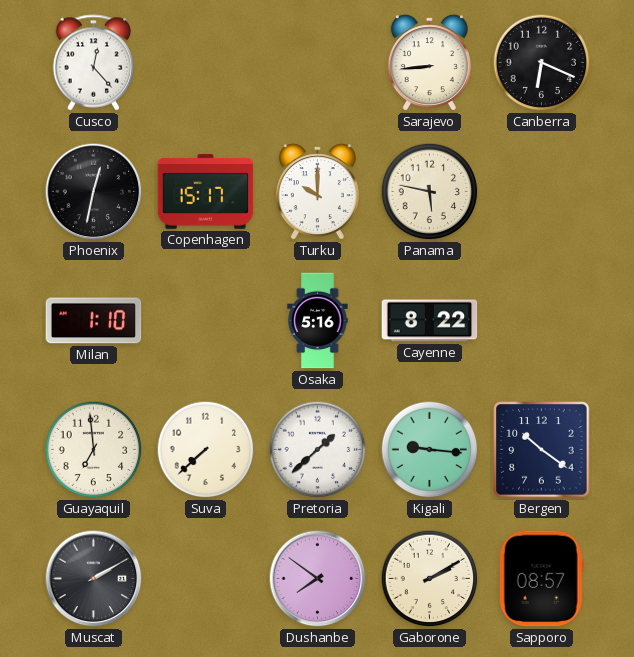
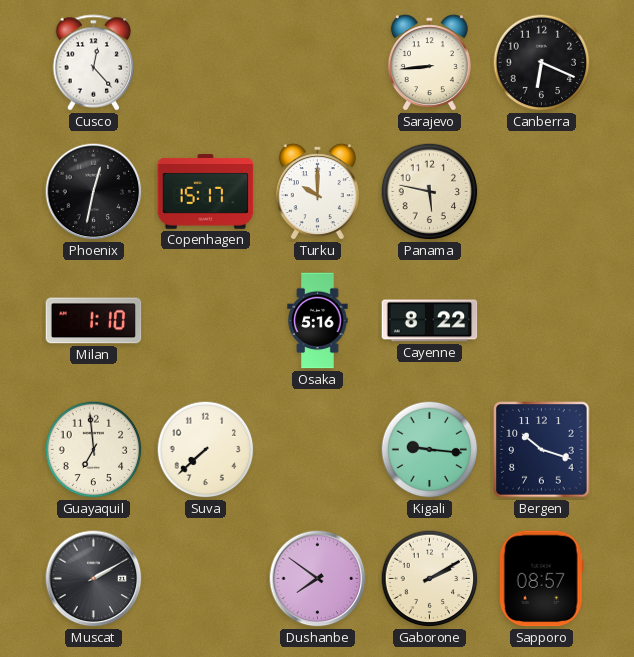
Pretoria: 1:38 -> none
Bergen: 10:21 -> 10:18
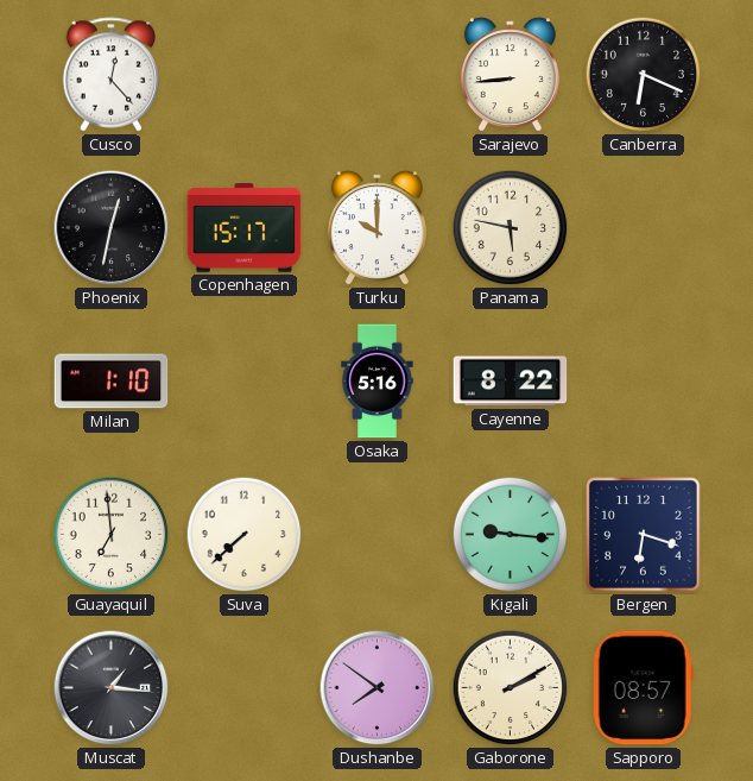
Bergen: 10:18 -> 6:18
Muscat: 2:10 -> 1:16
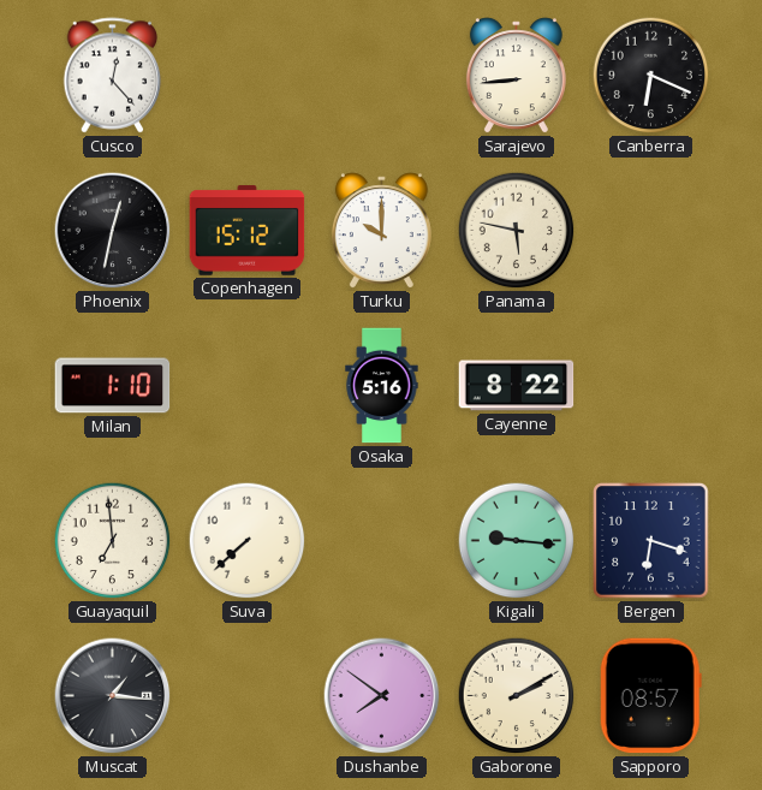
Copenhagen: 15:17 -> 15:12
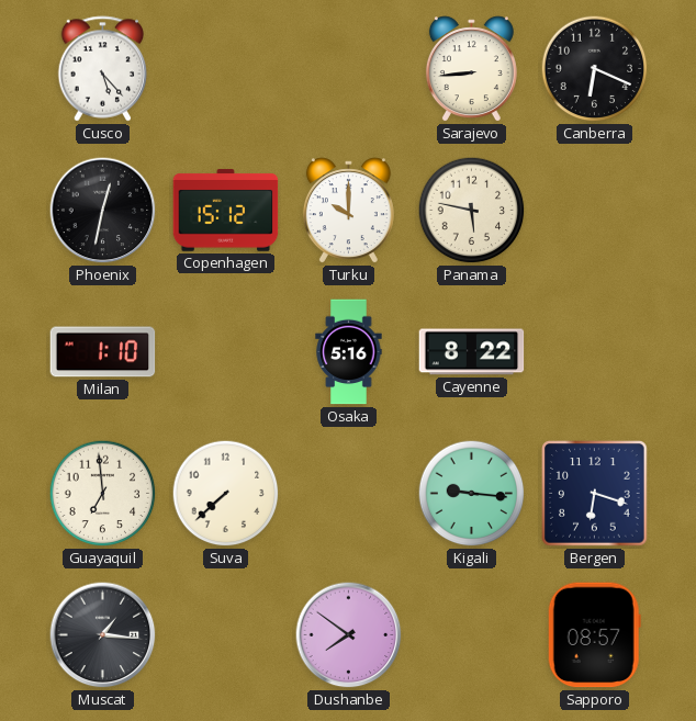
Cusco: 12:23 -> 5:23
Gaborone: 2:10 -> none
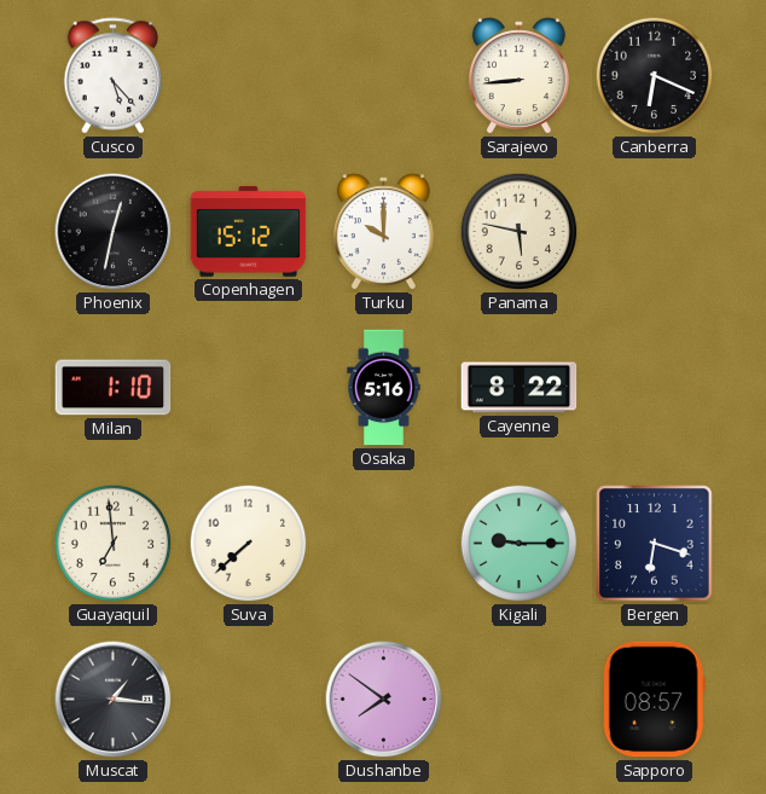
Kigali: 9:16 -> 9:15
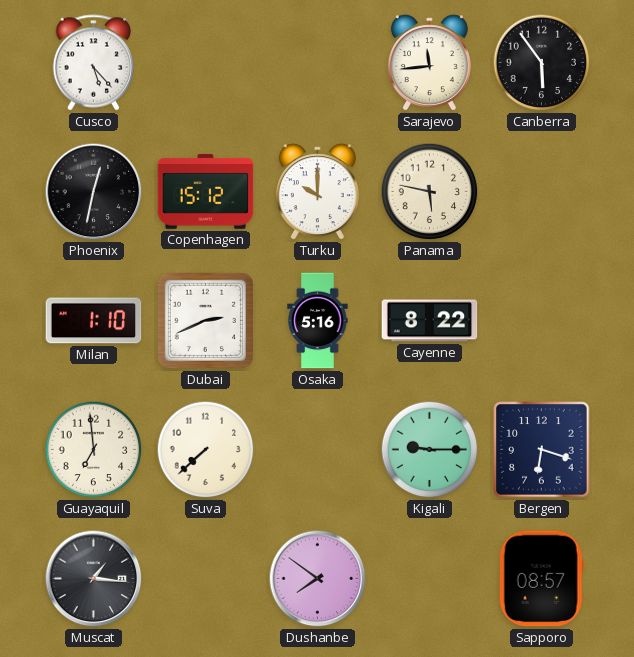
Sarajevo: 8:44 -> 11:44
Canberra: 6:19 -> 5:54
Dubai: none -> 2:41
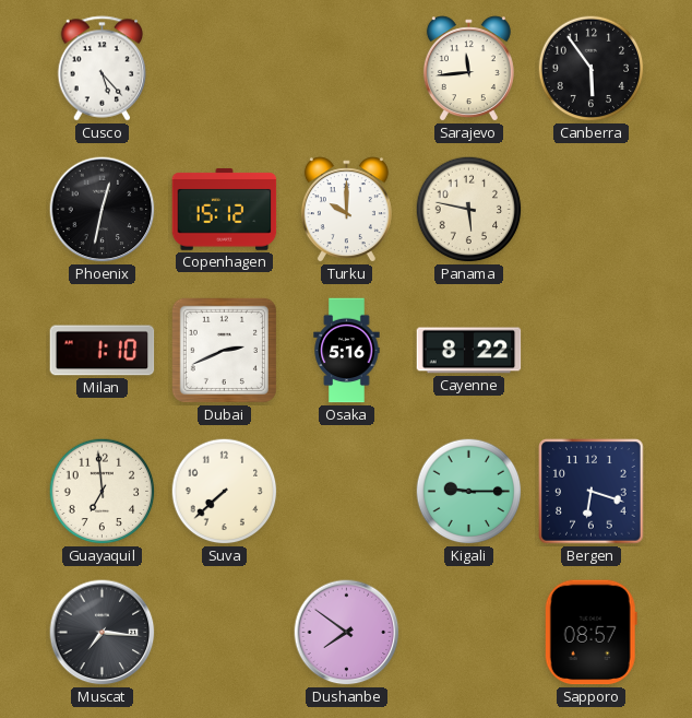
Muscat: 1:16 -> 7:16
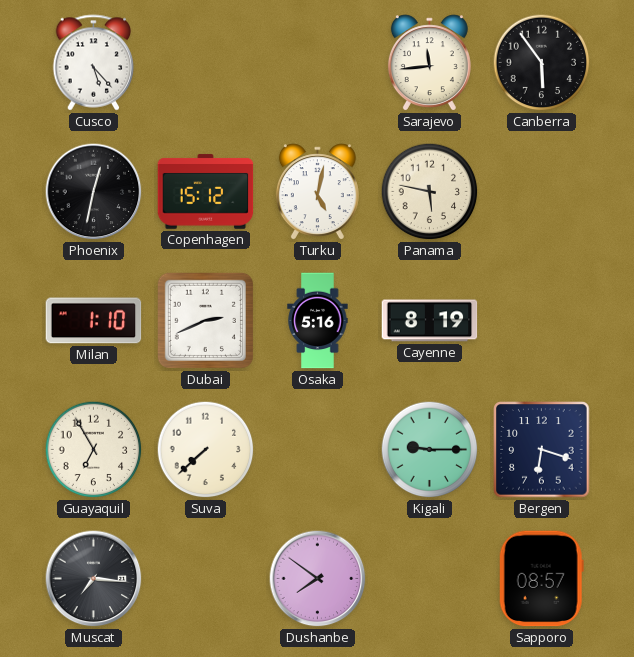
Turku: 10:00 -> 5:02
Cayenne: 8:22 -> 8:19
Guayaquil: 6:59 -> 6:55
